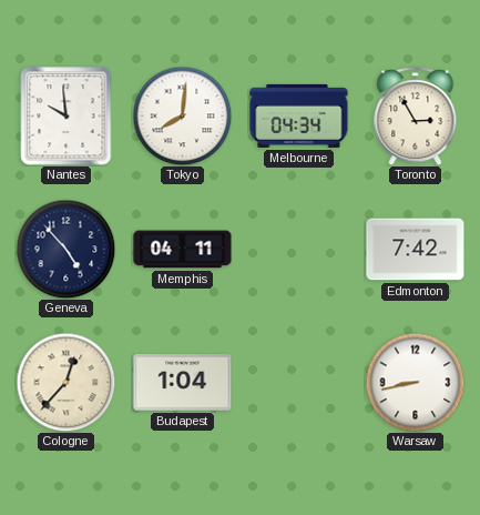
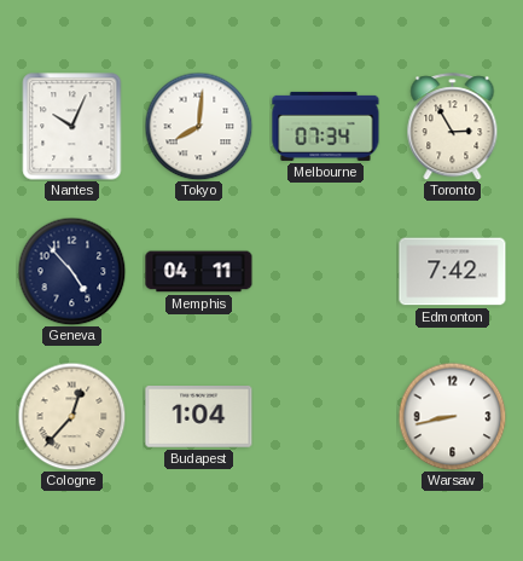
Nantes: 9:59 -> 10:04
Melbourne: 04:34 -> 07:34
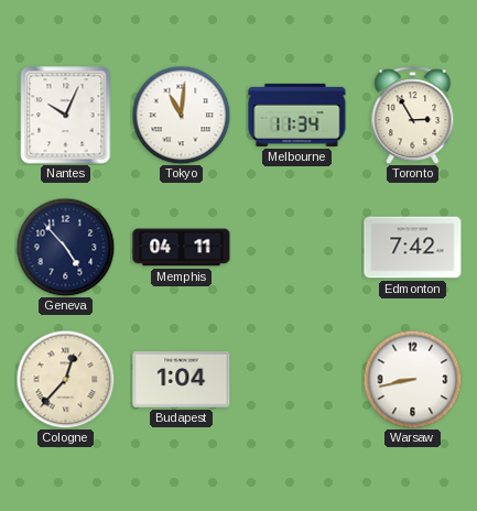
Tokyo: 8:01 -> 11:01
Melbourne: 07:34 -> 11:34
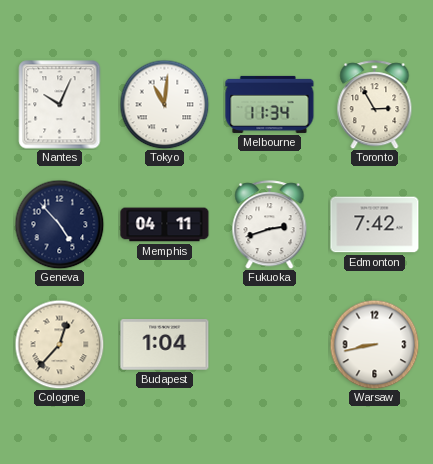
Fukuoka: none -> 2:42
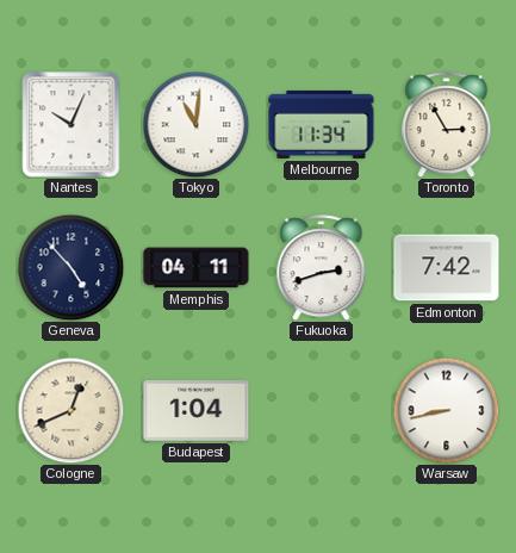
Cologne: 12:37 -> 12:41
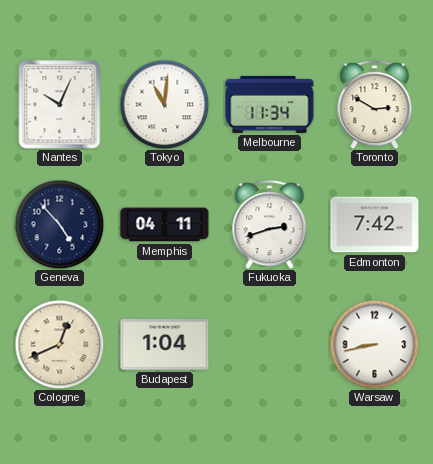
Toronto: 2:55 -> 2:50
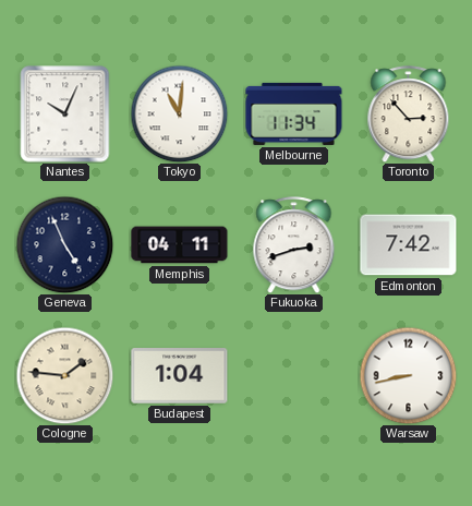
Toronto: 2:50 -> 2:53
Geneva: 4:53 -> 4:56
Cologne: 12:41 -> 1:46
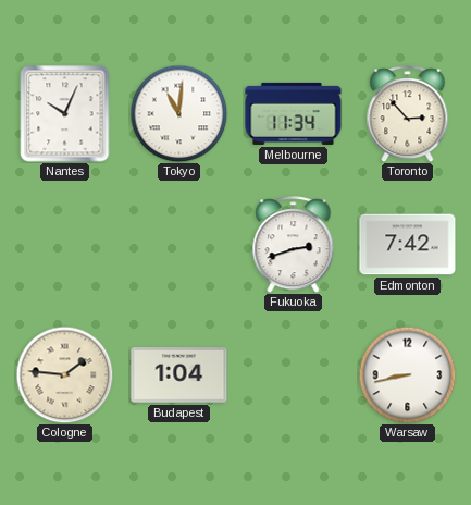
Geneva: 4:56 -> none
Memphis: 04:11 -> none
